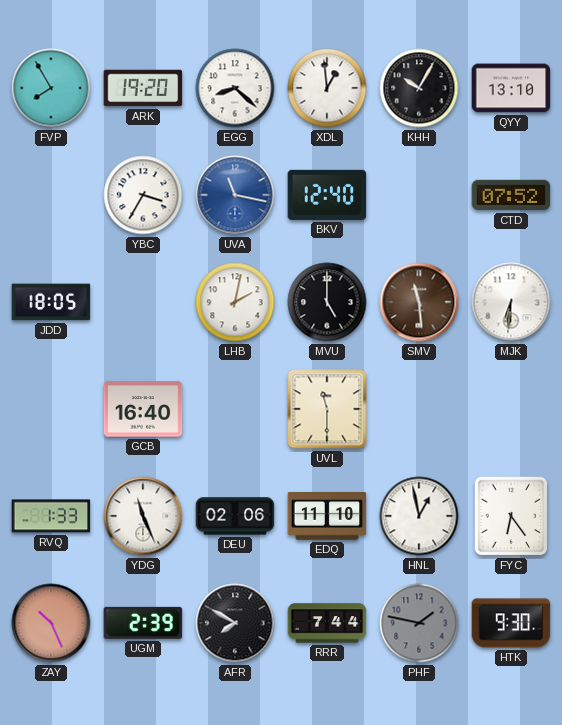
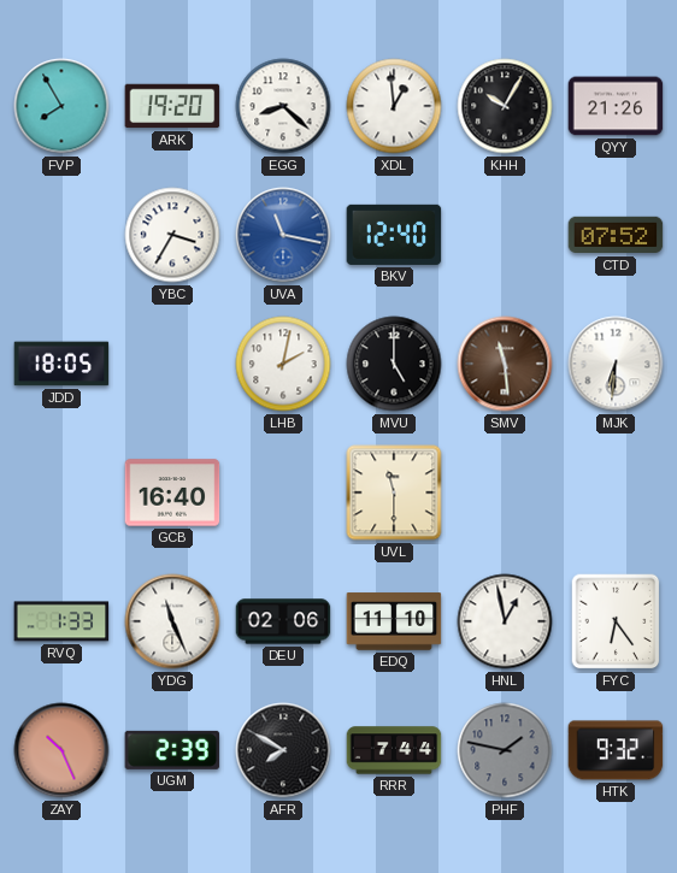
QYY: 13:10 -> 21:26
HTK: 9:30 -> 9:32
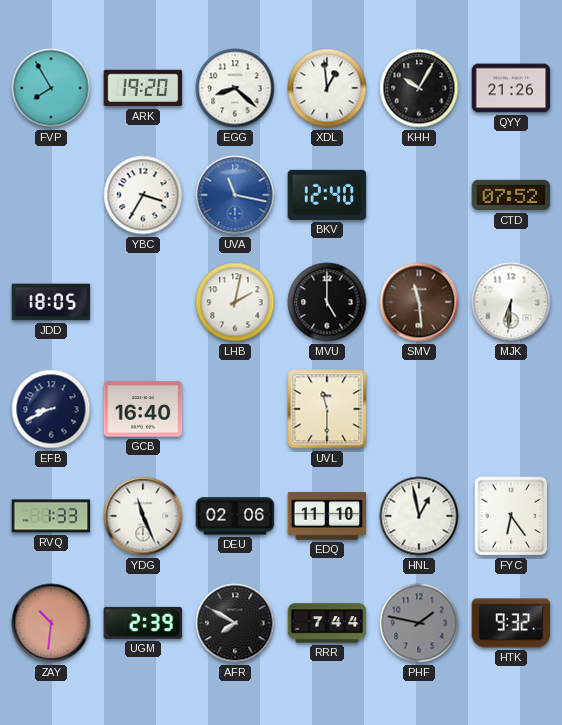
EFB: none -> 8:41
ZAY: 10:26 -> 10:31
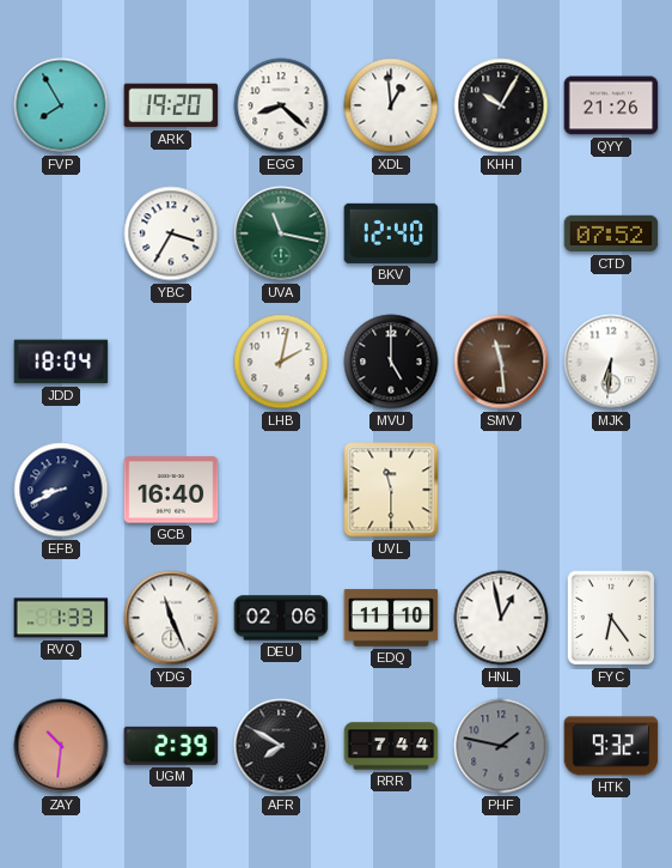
UVA dial: blue -> green
JDD: 18:05 -> 18:04
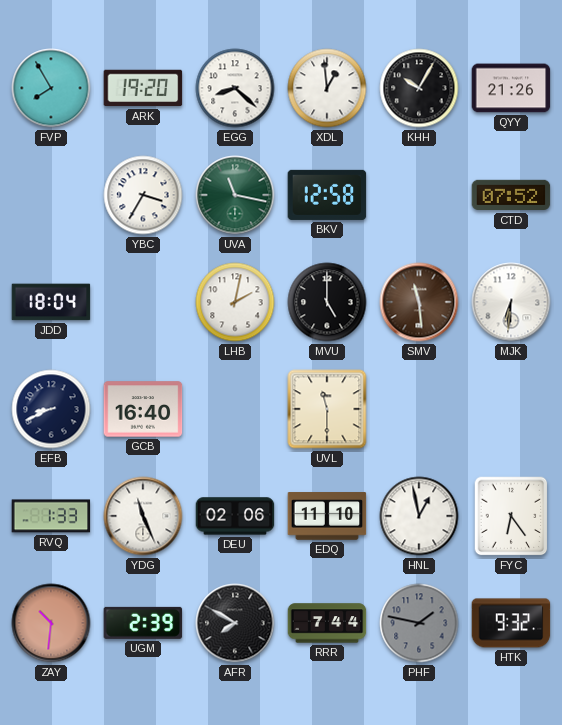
BKV: 12:40 -> 12:58
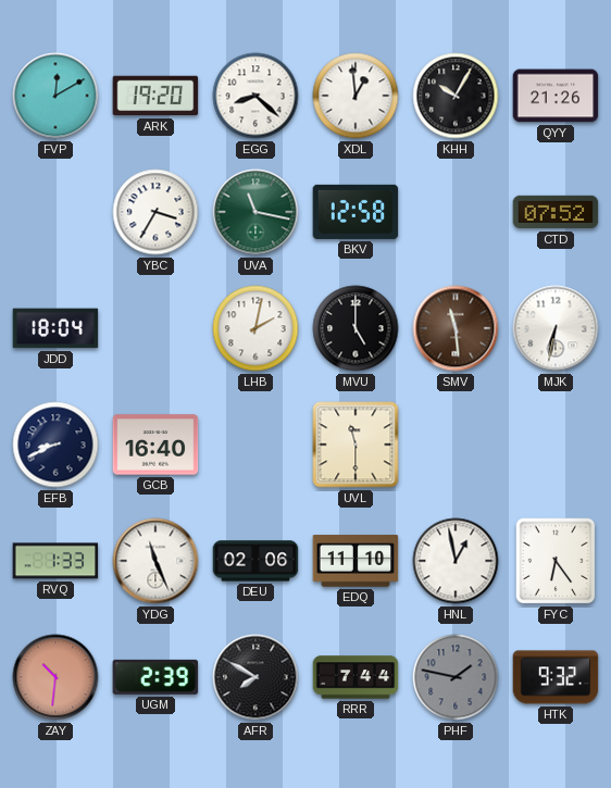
FVP: 7:55 -> 12:10
MJK: 6:31 -> 6:32
